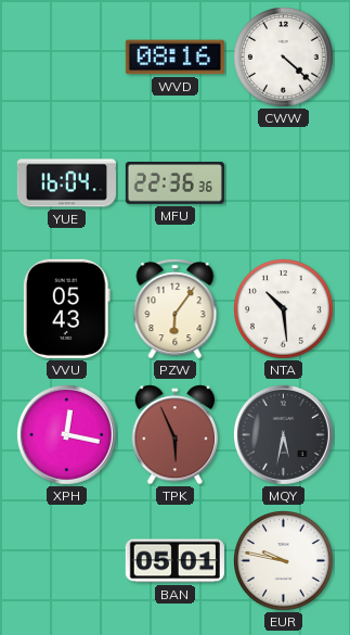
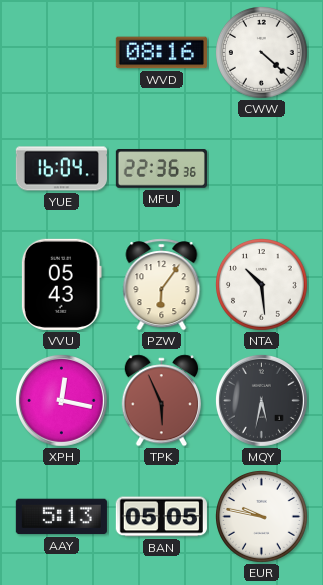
AAY: none -> 5:13
BAN: 05:01 -> 05:05
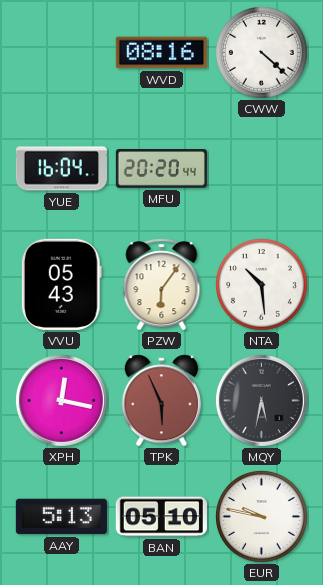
MFU: 22:36 -> 20:20
BAN: 05:05 -> 05:10
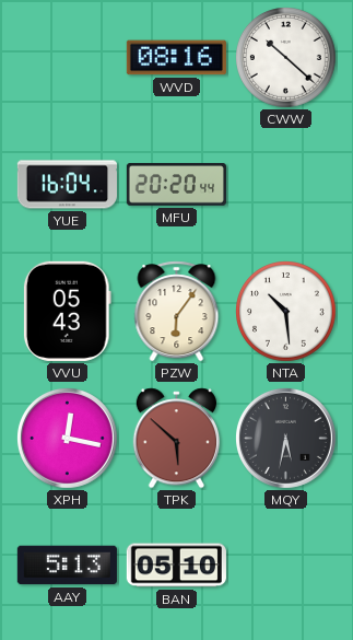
CWW: 4:22 -> 10:22
TPK: 5:56 -> 5:52
EUR: 9:47 -> none
